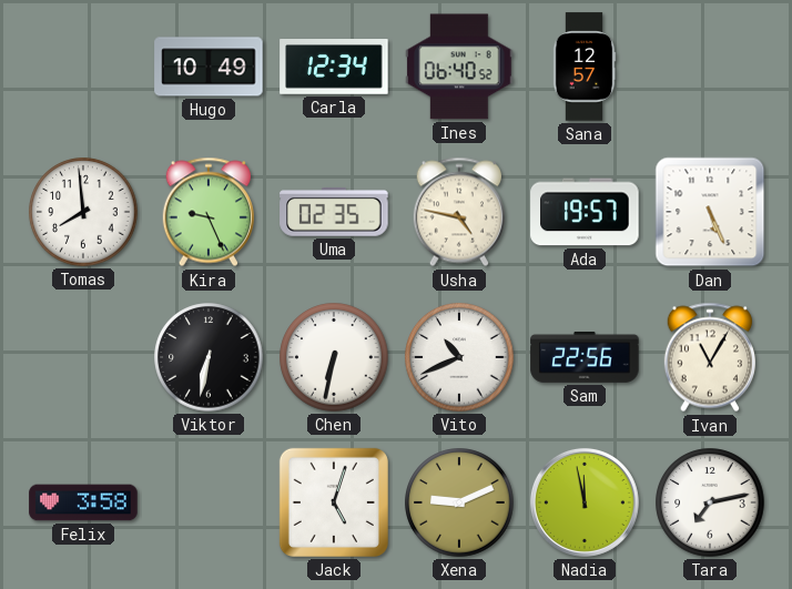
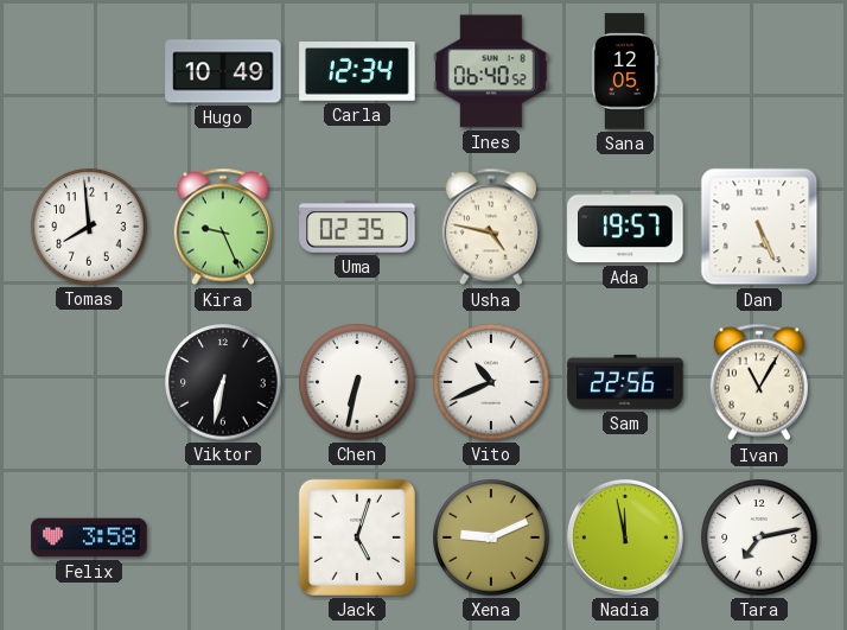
Sana: 12:57 -> 12:05
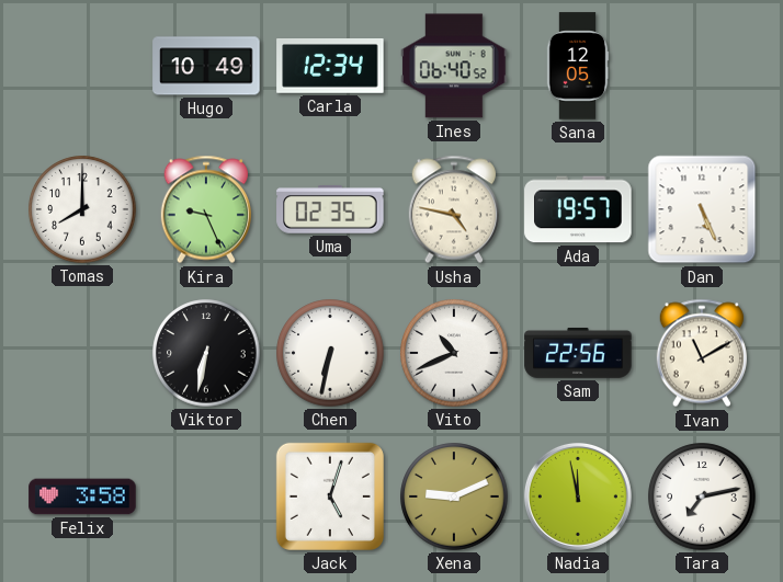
Tomas: 7:59 -> 8:00
Ivan: 11:05 -> 11:10
